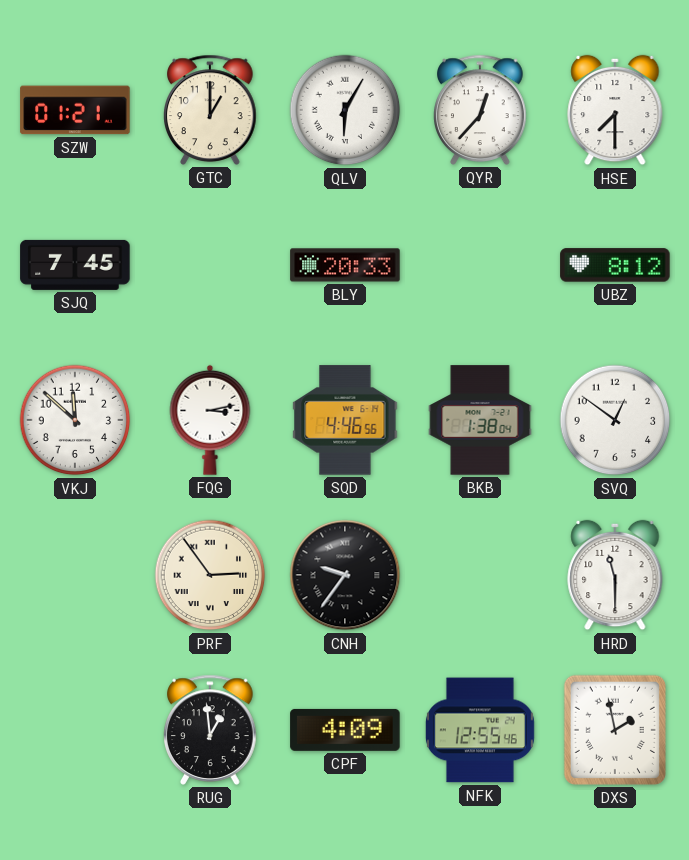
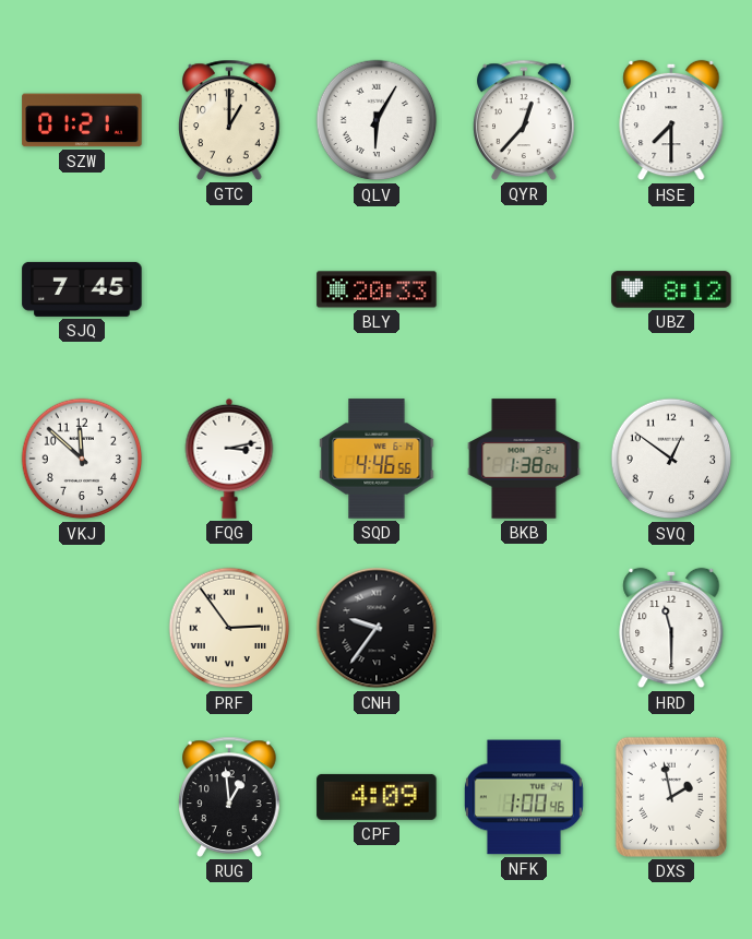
NFK: 12:55 -> 1:00
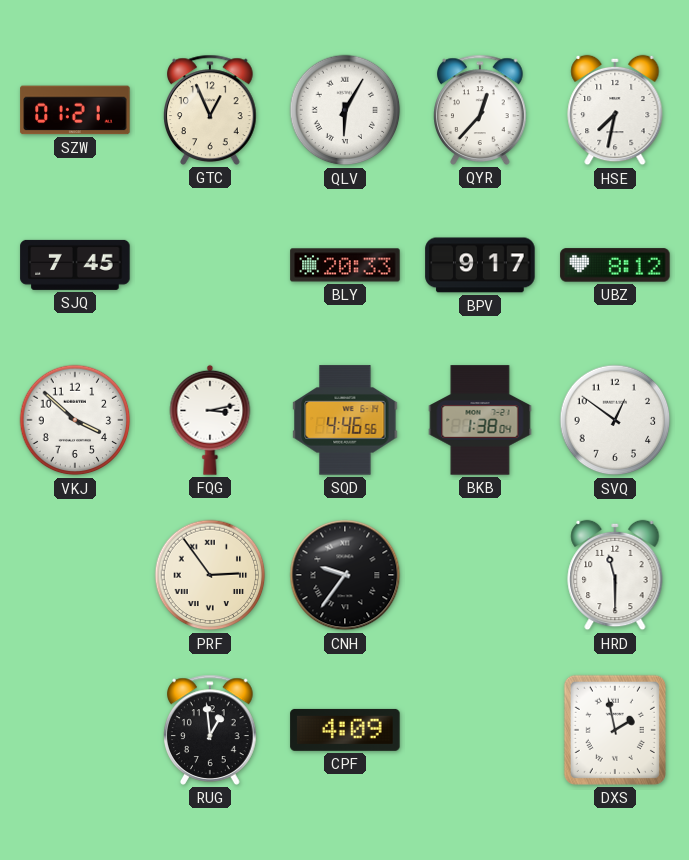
GTC: 1:00 -> 12:56
HSE: 7:30 -> 7:32
BPV: none -> 9:17
VKJ: 11:52 -> 3:52
NFK: 1:00 -> none
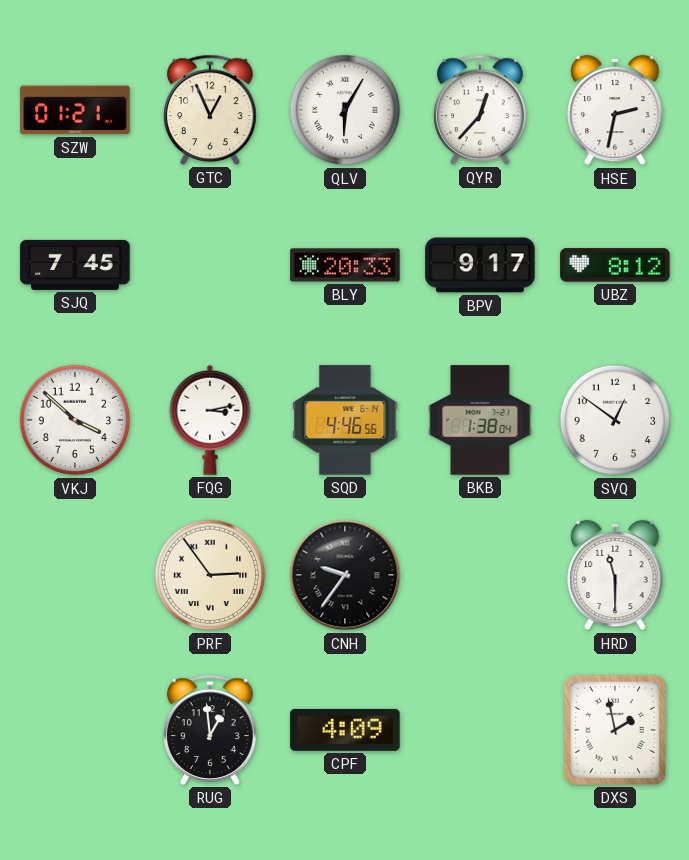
HSE: 7:32 -> 2:32
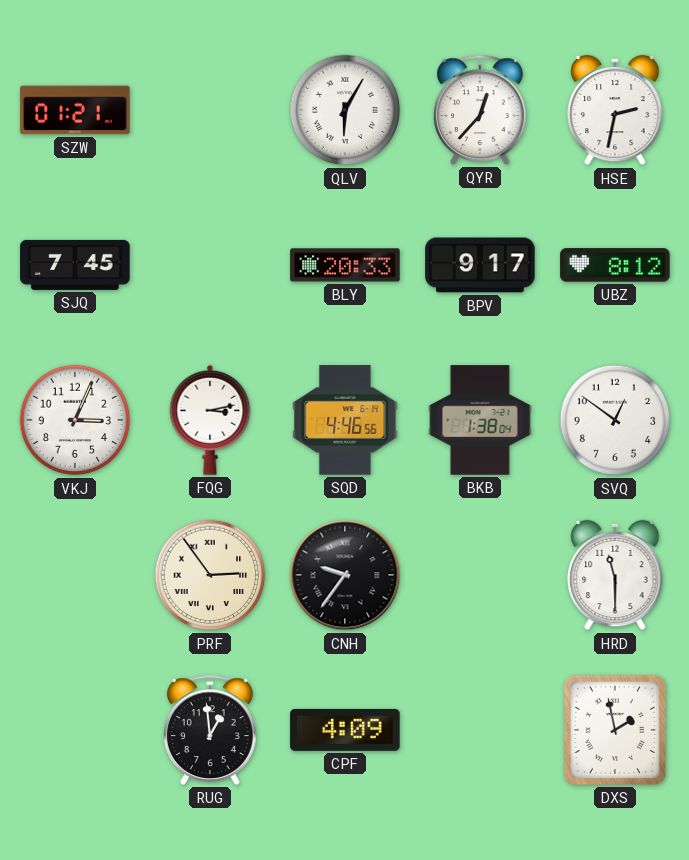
GTC: 12:56 -> none
VKJ: 3:52 -> 3:04
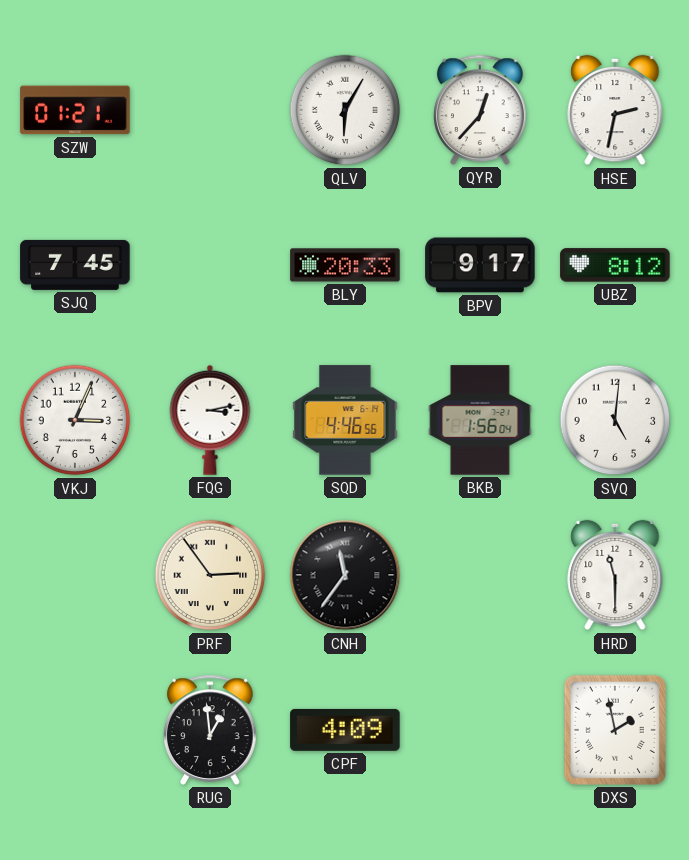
BKB: 1:38 -> 1:56
SVQ: 12:51 -> 5:01
CNH: 9:36 -> 11:36
